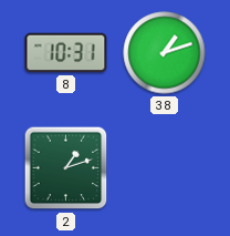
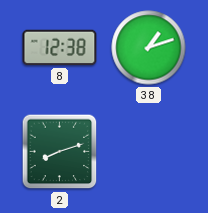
8: 10:31 -> 12:38
2: 1:12 -> 8:12
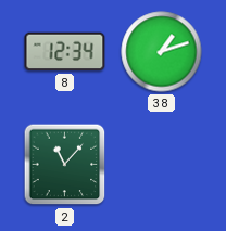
8: 12:38 -> 12:34
2: 8:12 -> 11:07
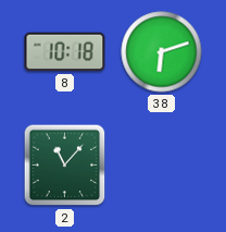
8: 12:34 -> 10:18
38: 1:12 -> 6:12
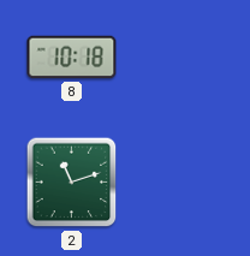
38: 6:12 -> none
2: 11:07 -> 11:12
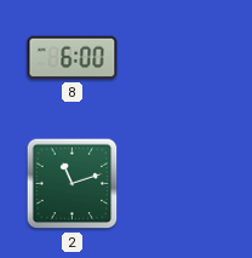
8: 10:18 -> 6:00
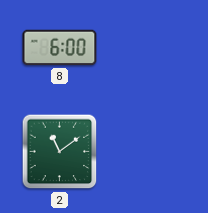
2: 11:12 -> 11:09
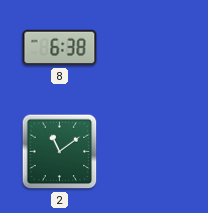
8: 6:00 -> 6:38
